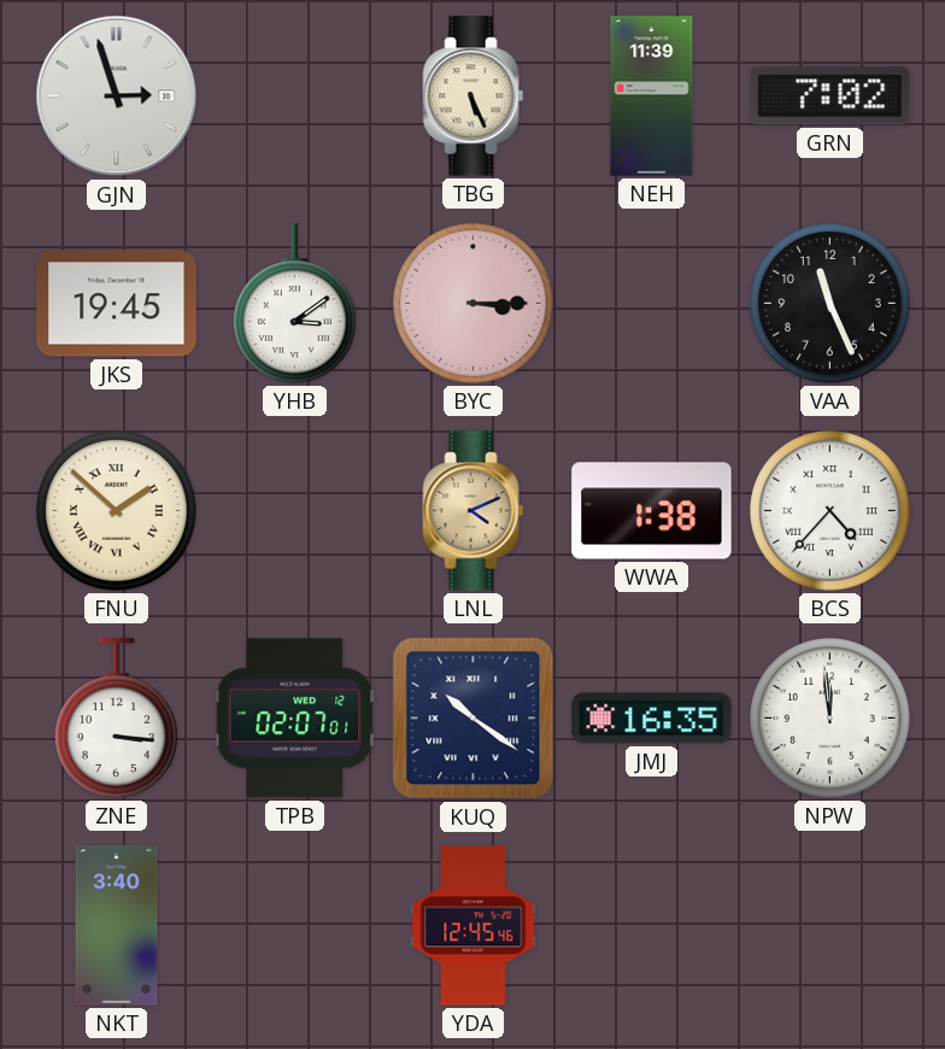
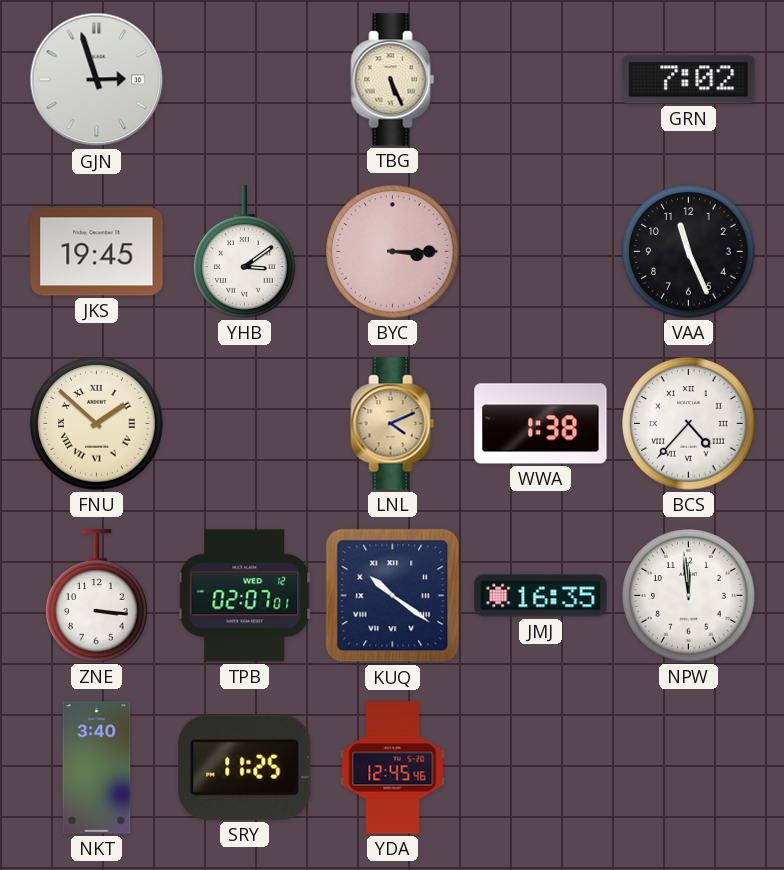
NEH: 11:39 -> none
SRY: none -> 11:25
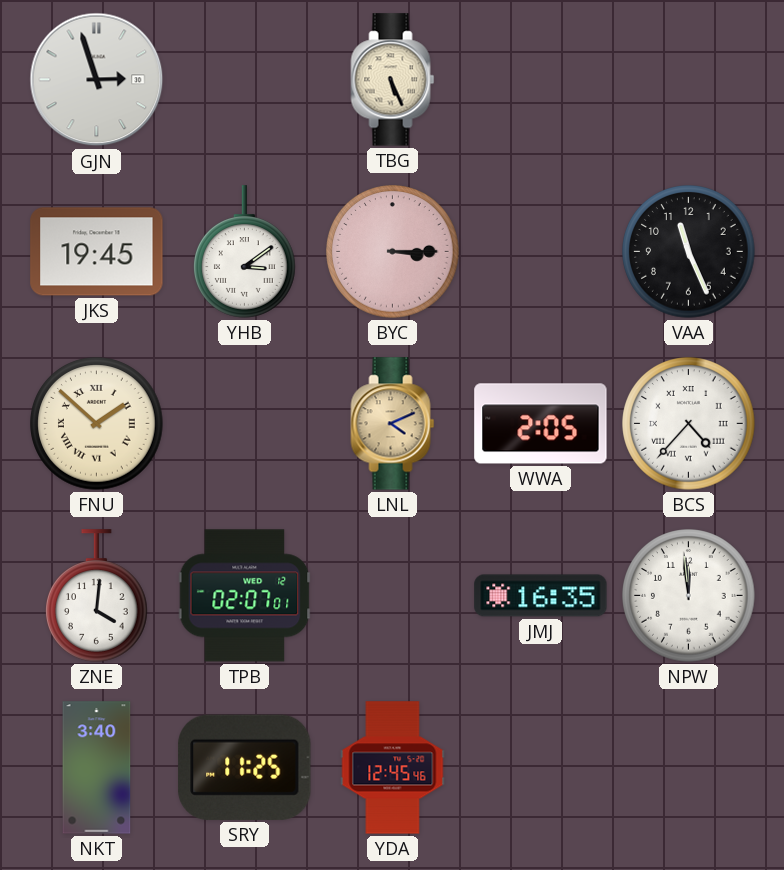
GRN: 7:02 -> none
WWA: 1:38 -> 2:05
ZNE: 3:16 -> 4:01
KUQ: 10:21 -> none
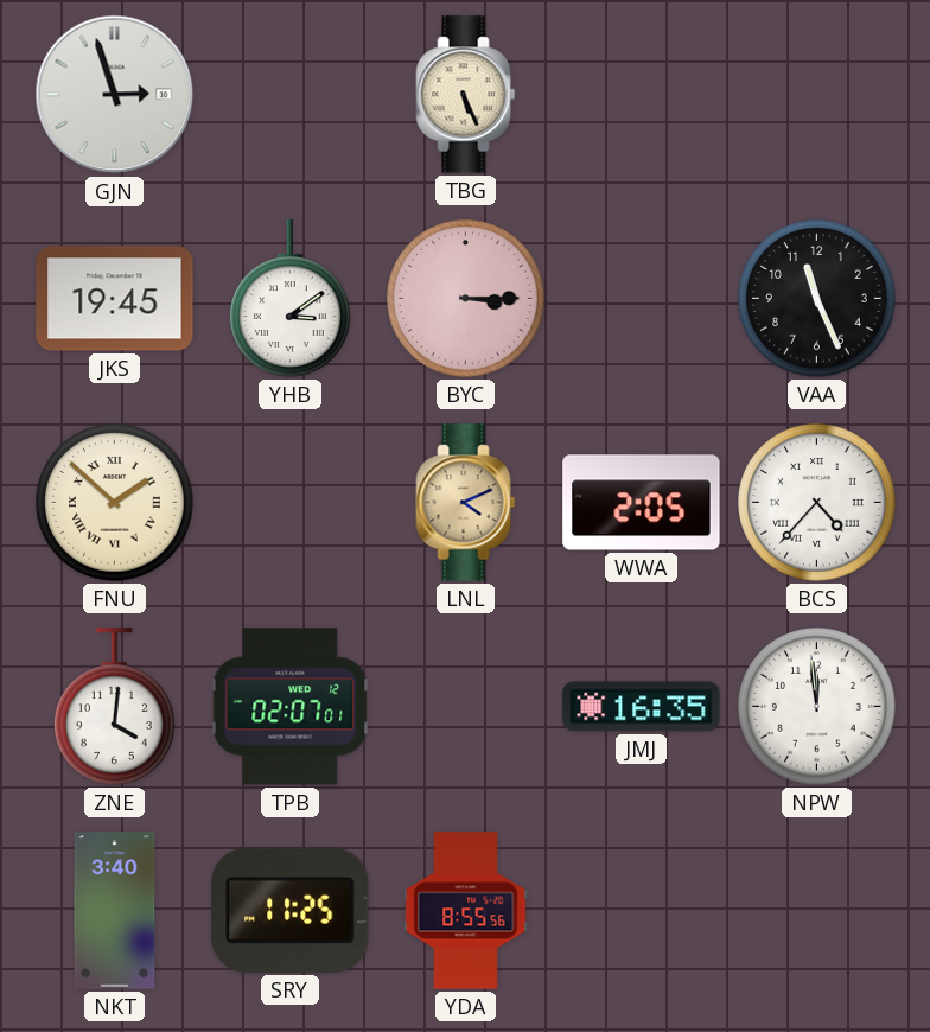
YDA: 12:45 -> 8:55
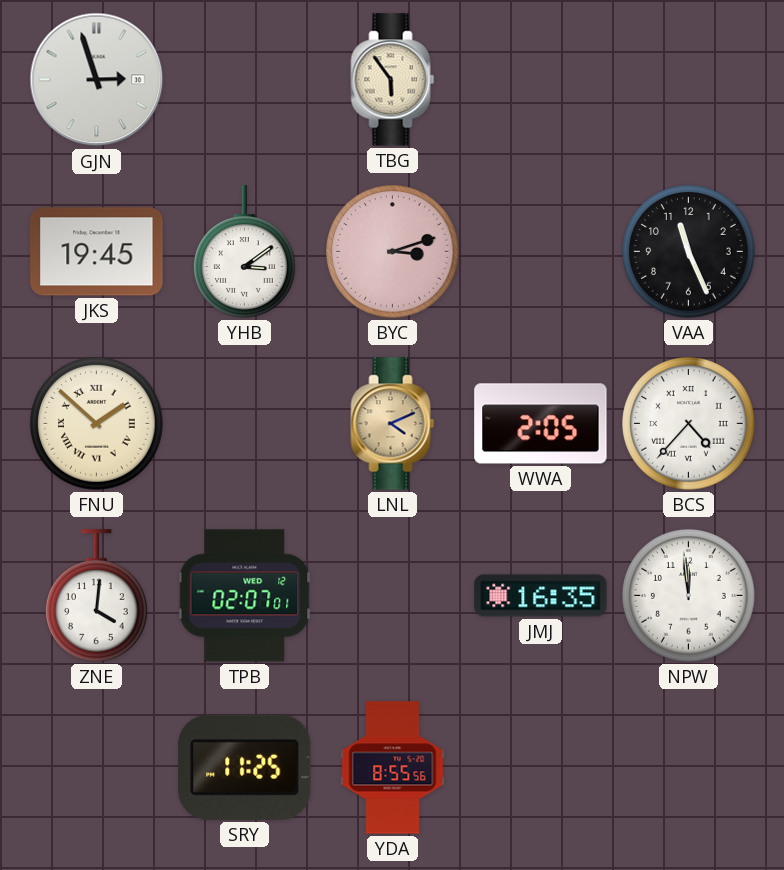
TBG: 5:26 -> 5:54
BYC: 3:15 -> 3:12
NKT: 3:40 -> none
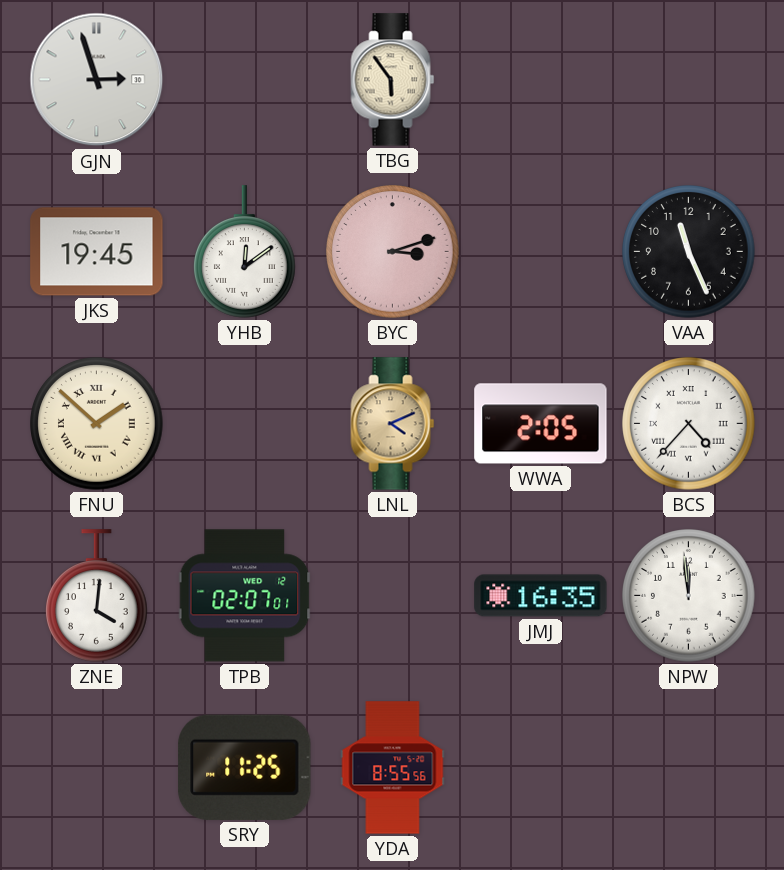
YHB: 3:09 -> 12:09
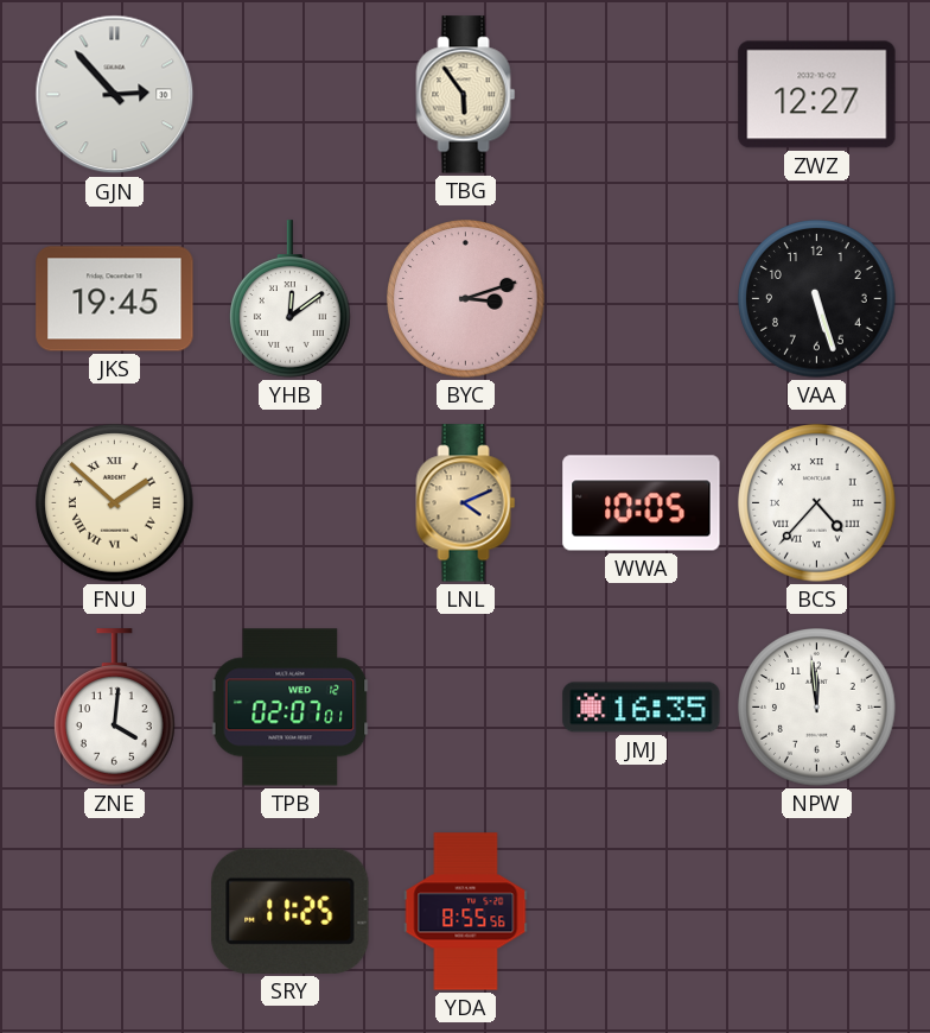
GJN: 2:57 -> 2:53
ZWZ: none -> 12:27
VAA: 11:26 -> 5:27
WWA: 2:05 -> 10:05
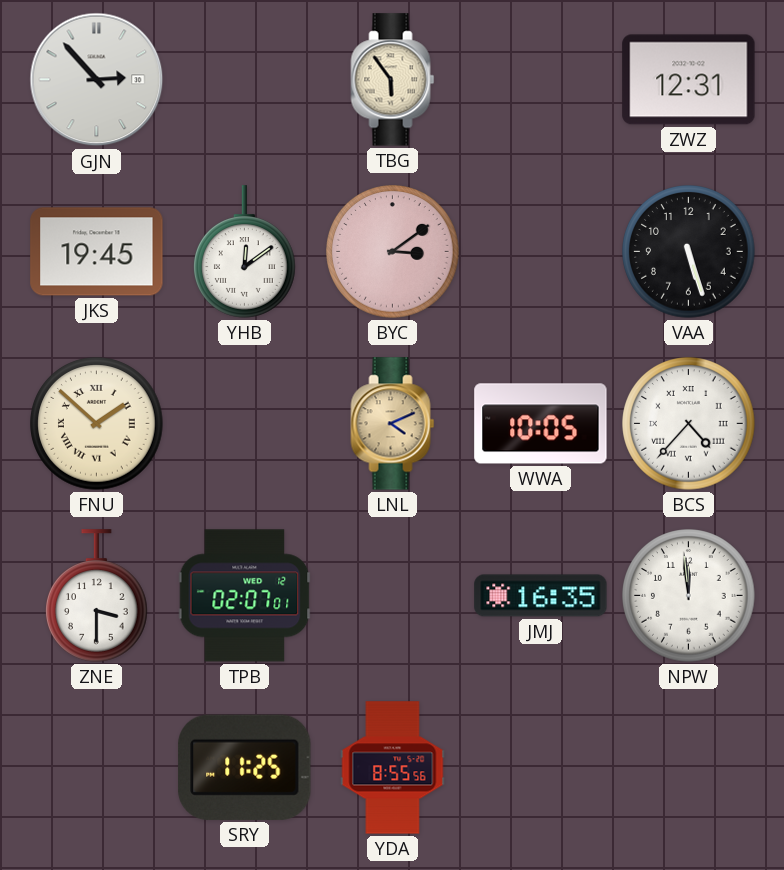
ZWZ: 12:27 -> 12:31
BYC: 3:12 -> 3:09
ZNE: 4:01 -> 3:30
